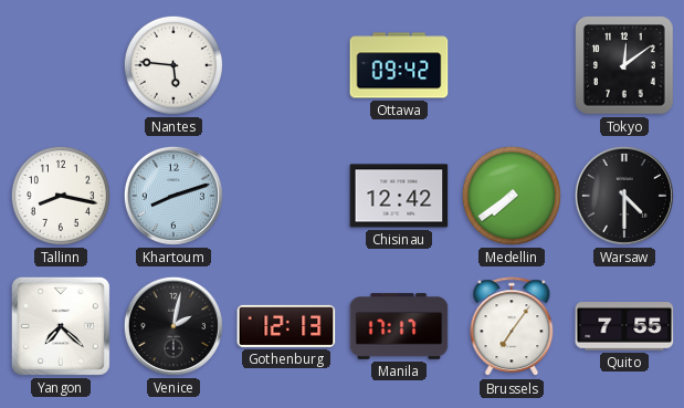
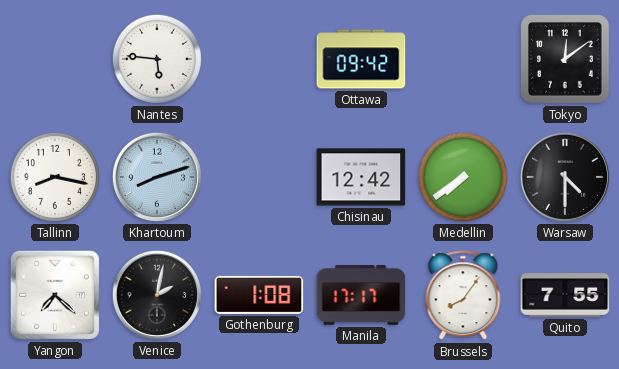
Gothenburg: 12:13 -> 1:08
Brussels: 7:06 -> 8:06
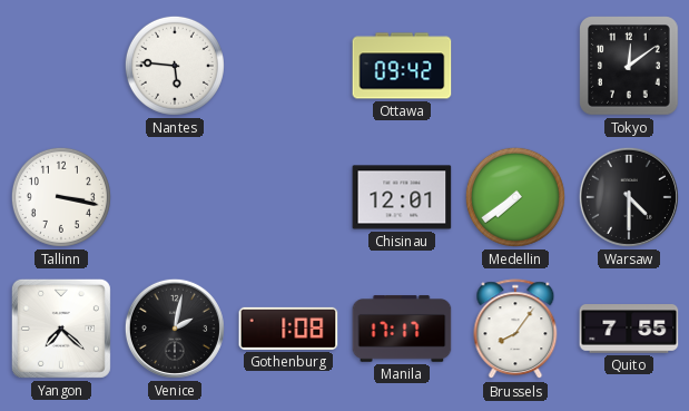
Tallinn: 8:17 -> 3:17
Khartoum: 8:12 -> none
Chisinau: 12:42 -> 12:01
